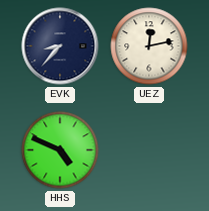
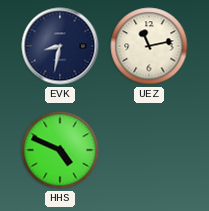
EVK: 8:37 -> 8:32
UEZ: 12:13 -> 11:13
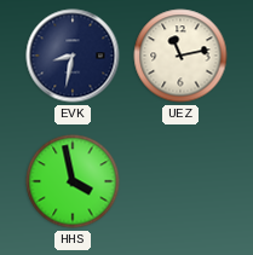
HHS: 4:49 -> 3:58
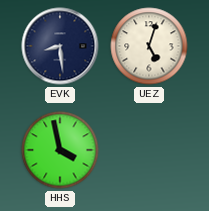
EVK: 8:32 -> 8:29
UEZ: 11:13 -> 5:03
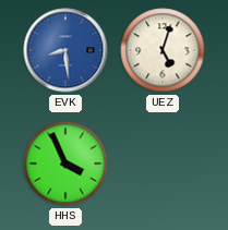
EVK dial: navy -> blue
HHS: 3:58 -> 3:56
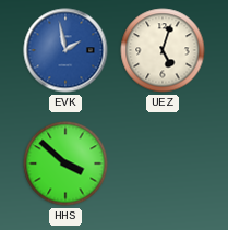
EVK: 8:29 -> 1:58
HHS: 3:56 -> 3:52
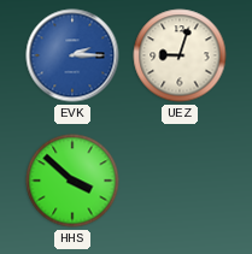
EVK: 1:58 -> 2:15
UEZ: 5:03 -> 9:03
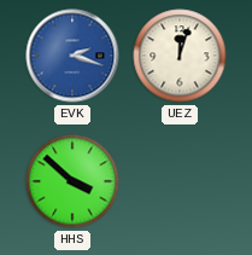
EVK: 2:15 -> 2:18
UEZ: 9:03 -> 12:03
